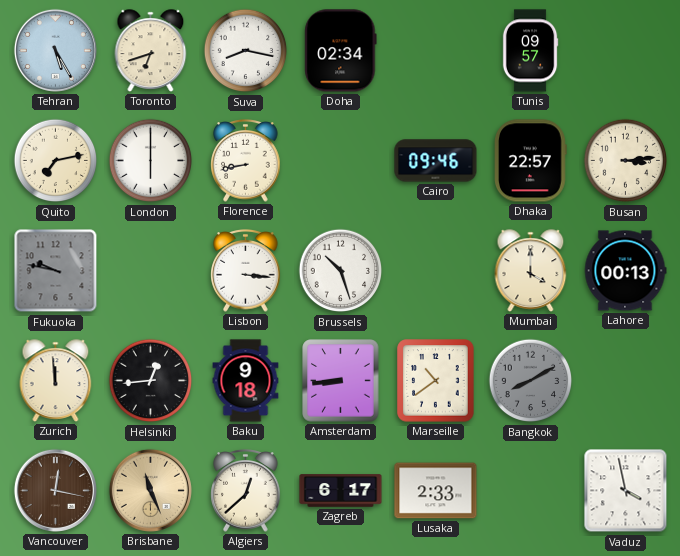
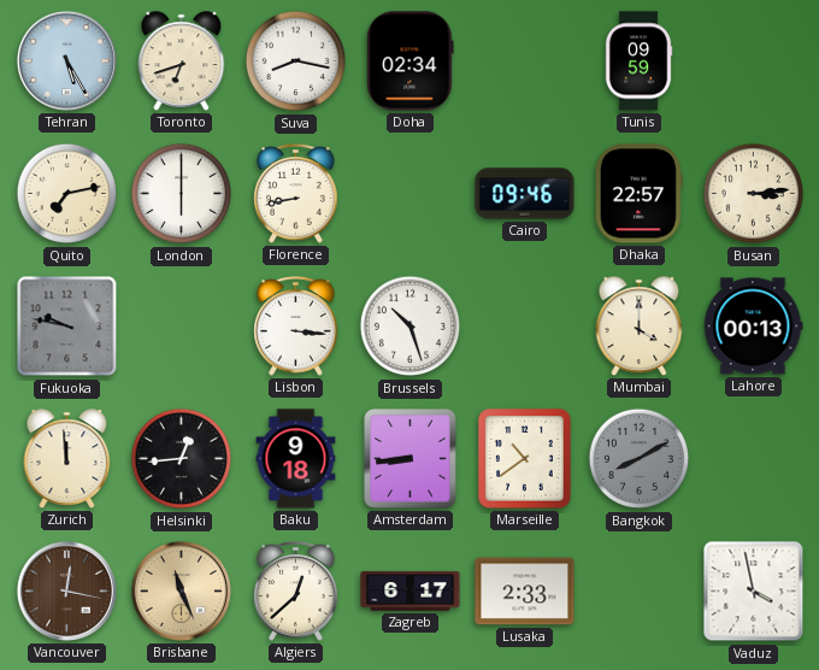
Tunis: 09:57 -> 09:59
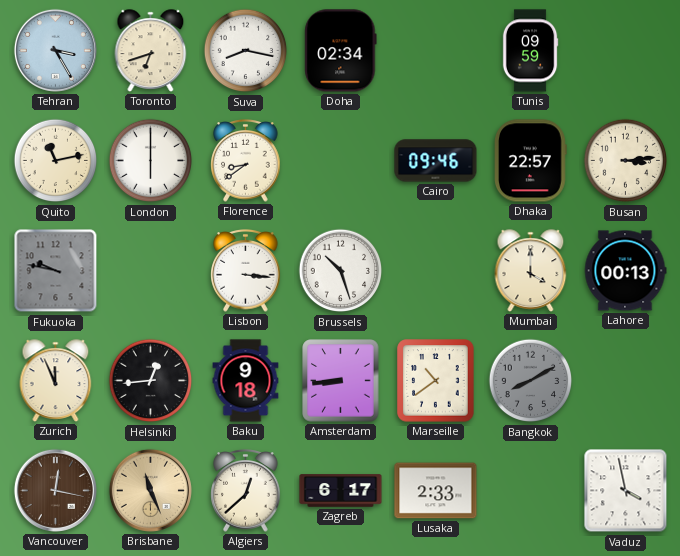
Tehran: 5:25 -> 3:25
Quito: 7:13 -> 11:13
Florence: 8:43 -> 8:39
Zurich: 11:59 -> 11:56
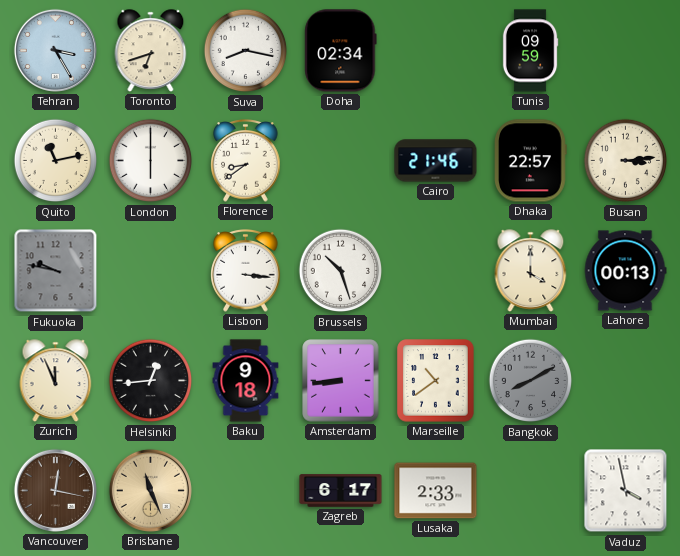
Cairo: 09:46 -> 21:46
Algiers: 12:38 -> none
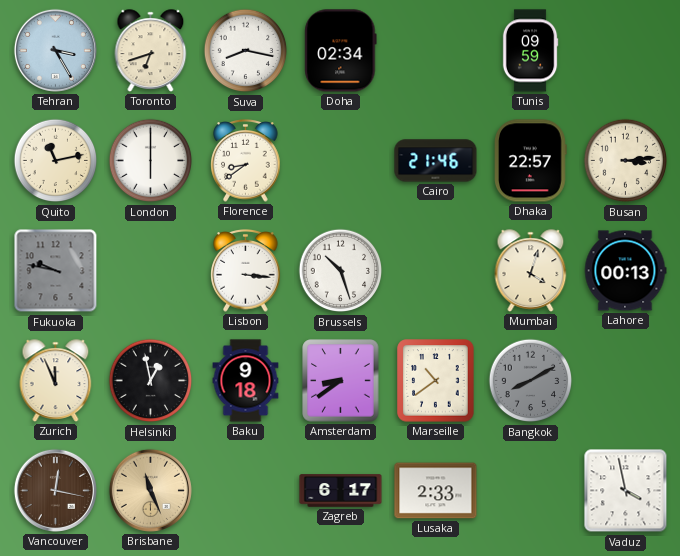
Mumbai: 4:00 -> 4:03
Helsinki: 12:44 -> 12:58
Amsterdam: 8:44 -> 8:39
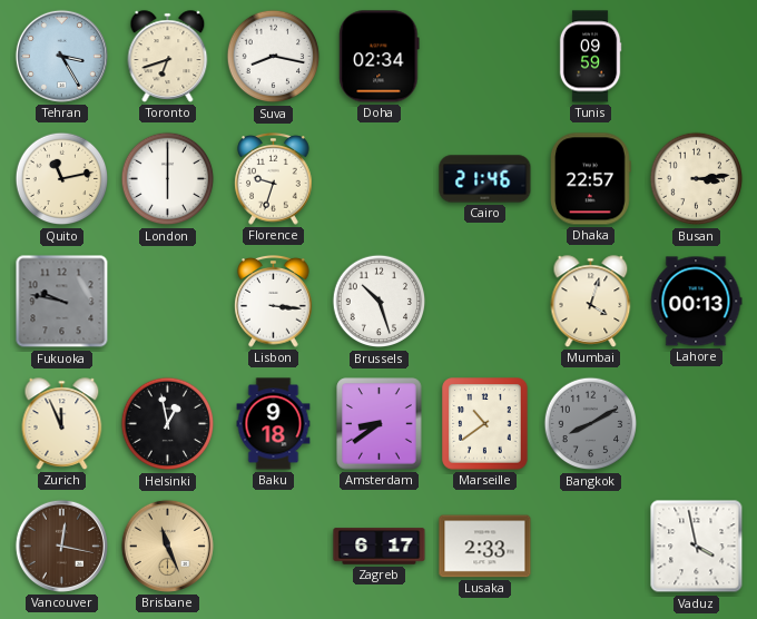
Florence: 8:39 -> 9:33
